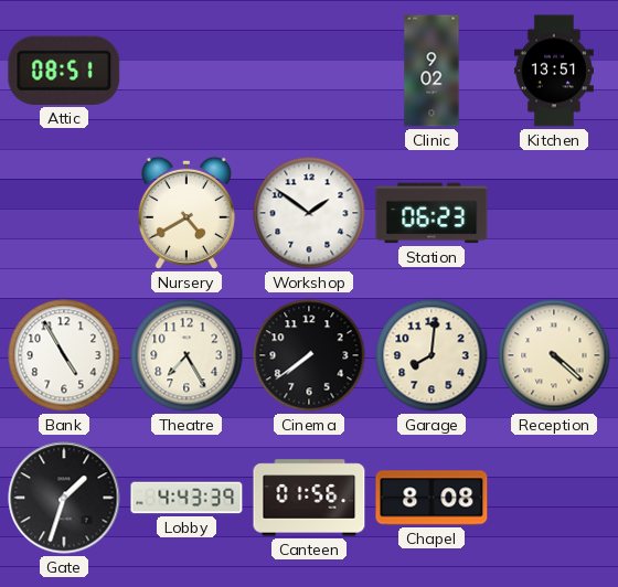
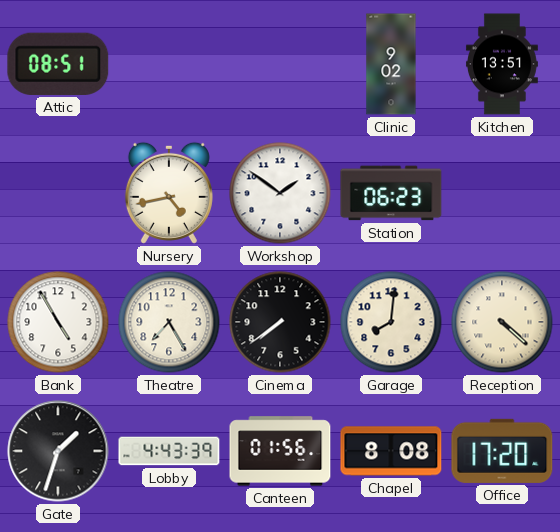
Nursery: 4:40 -> 4:43
Office: none -> 17:20
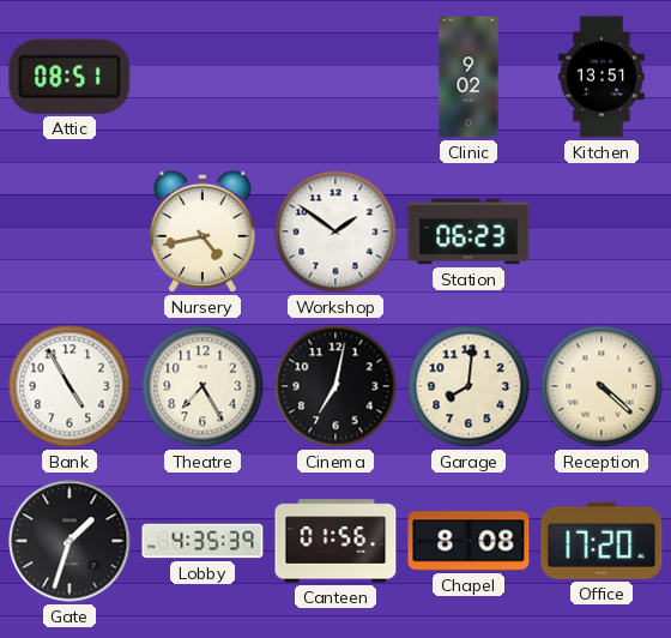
Cinema: 7:39 -> 7:02
Lobby: 4:43 -> 4:35
